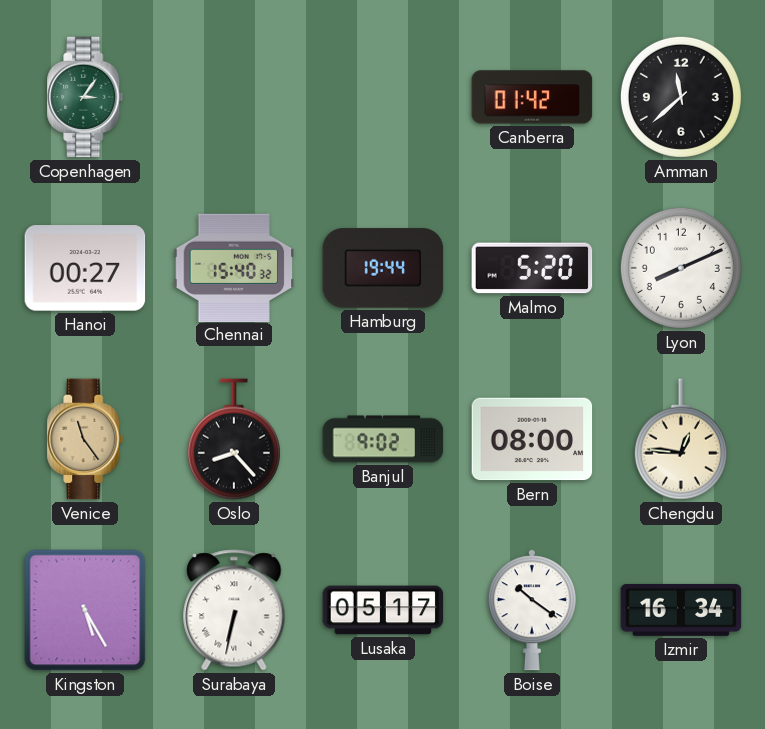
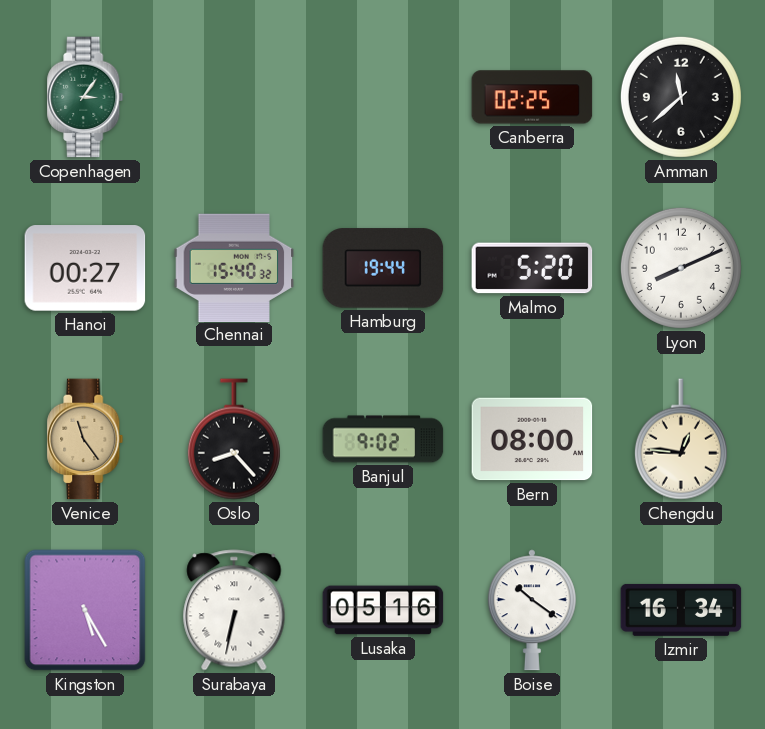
Canberra: 01:42 -> 02:25
Lusaka: 05:17 -> 05:16
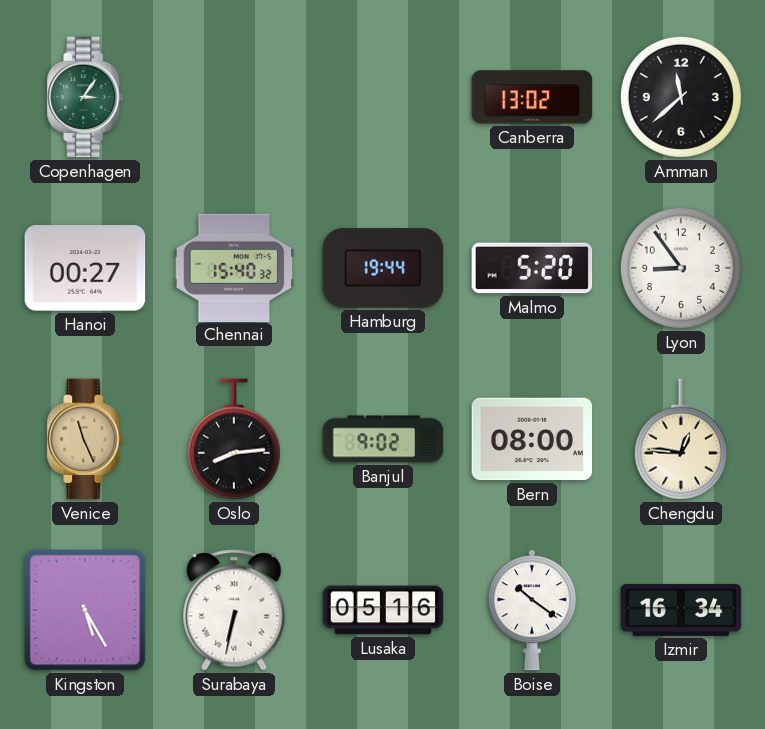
Canberra: 02:25 -> 13:02
Lyon: 8:11 -> 8:54
Venice: 11:24 -> 11:26
Oslo: 8:23 -> 8:14
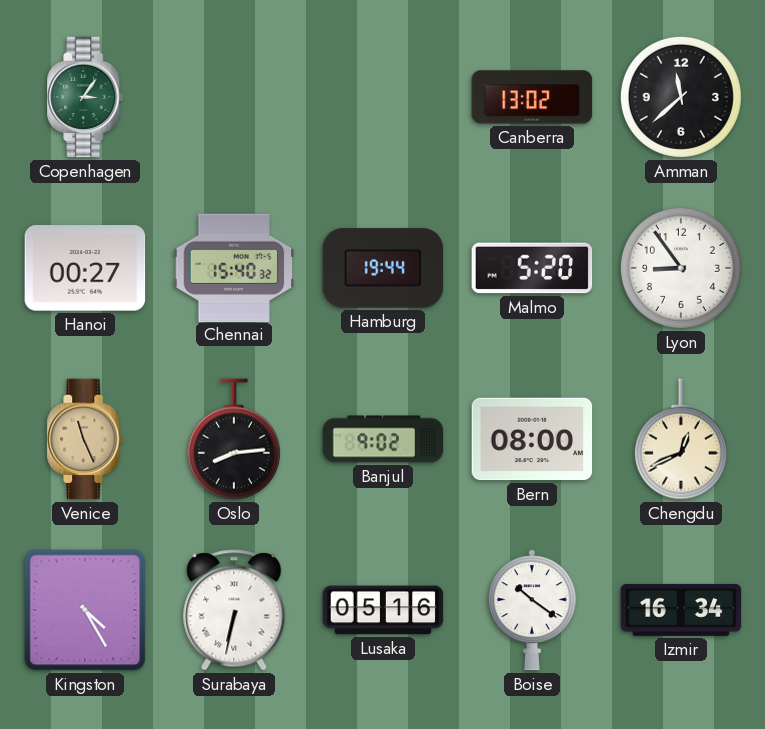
Chengdu: 12:46 -> 12:41
Kingston: 5:25 -> 4:25
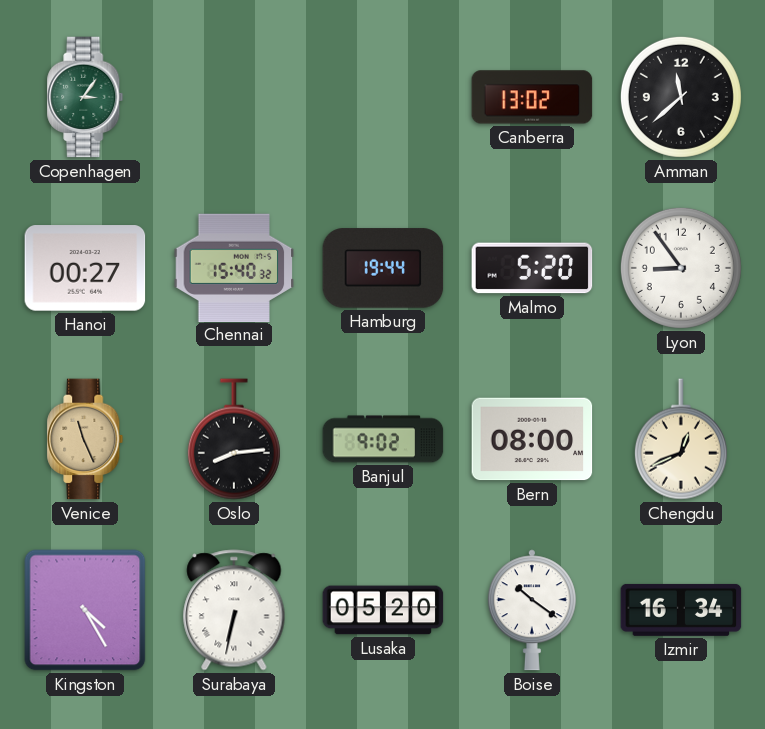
Lusaka: 05:16 -> 05:20
